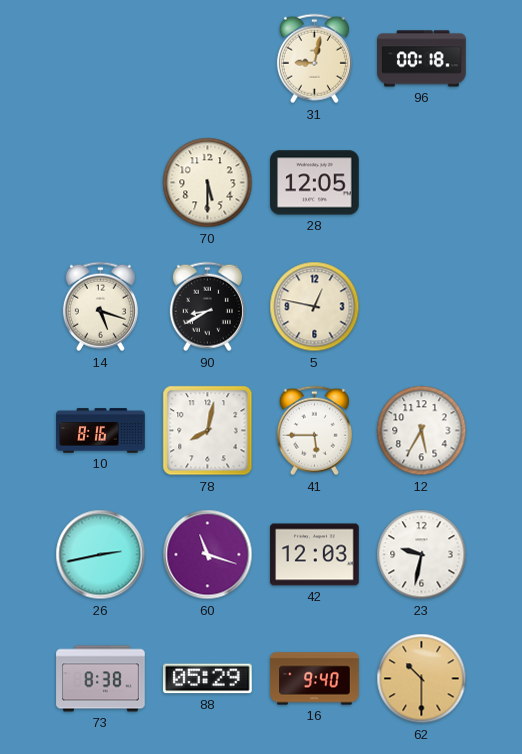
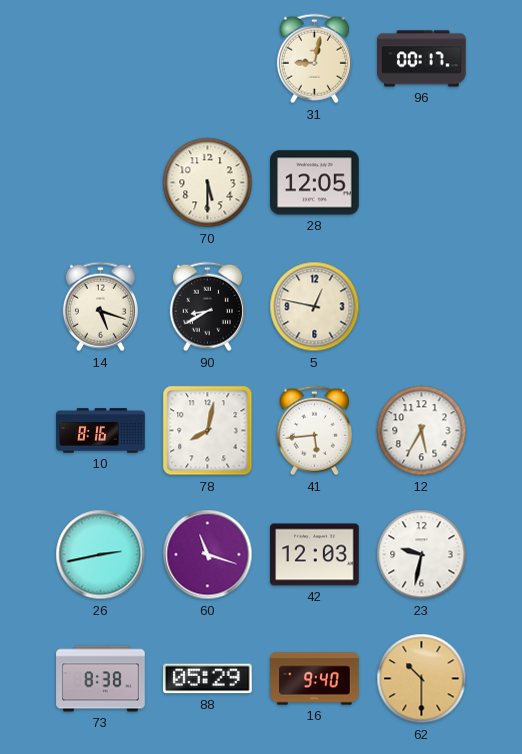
96: 00:18 -> 00:17
41: 5:45 -> 5:44
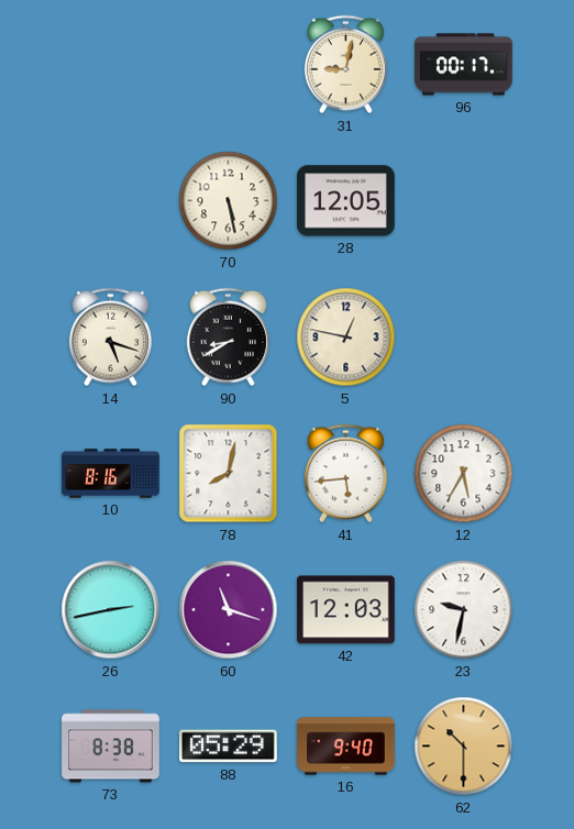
70: 5:30 -> 5:28
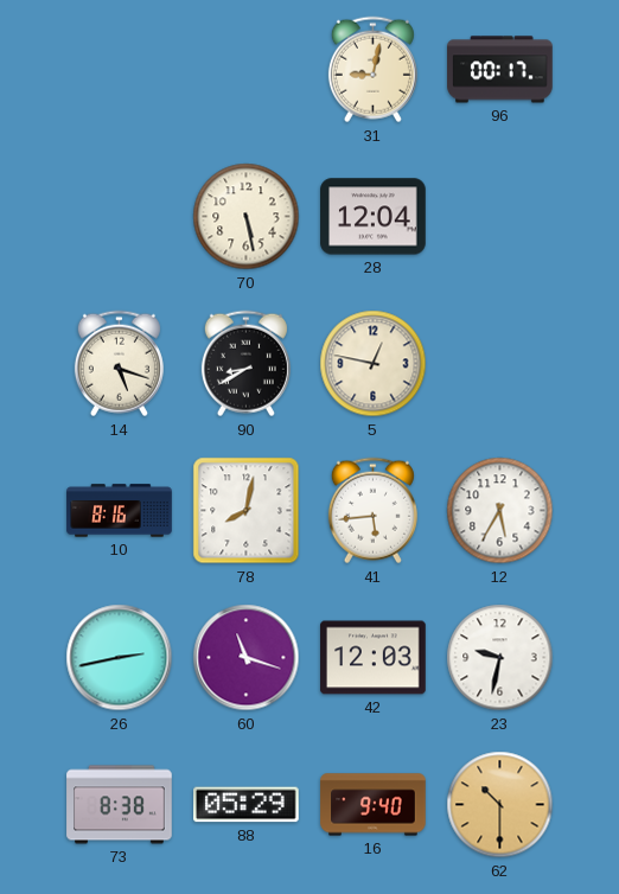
28: 12:05 -> 12:04
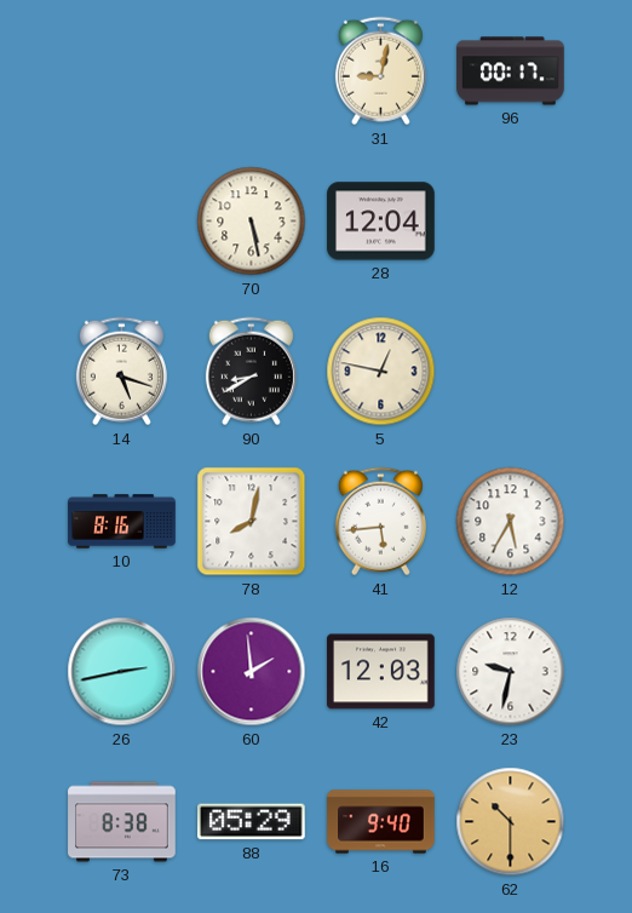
60: 11:18 -> 1:59
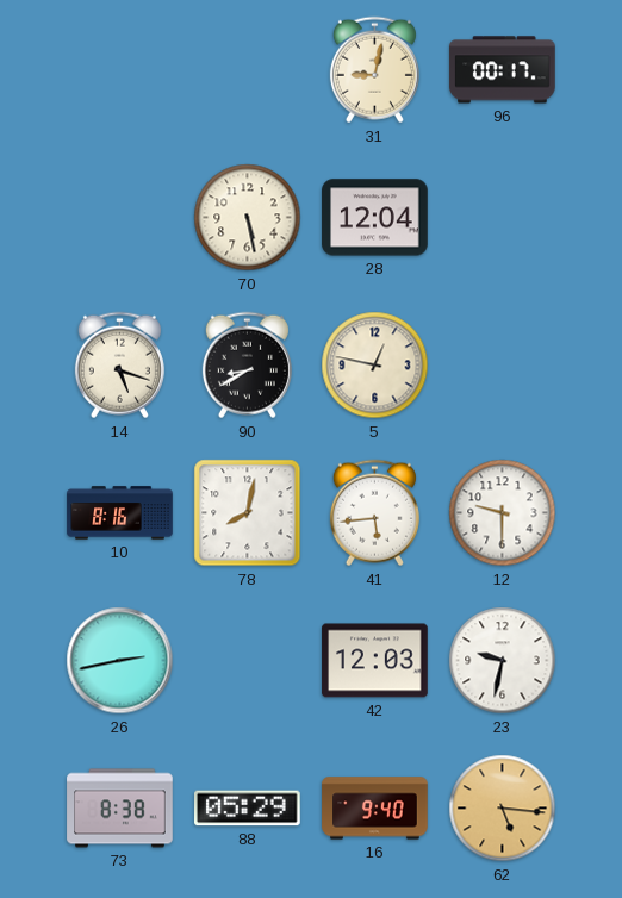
12: 5:35 -> 9:30
60: 1:59 -> none
62: 10:30 -> 5:16
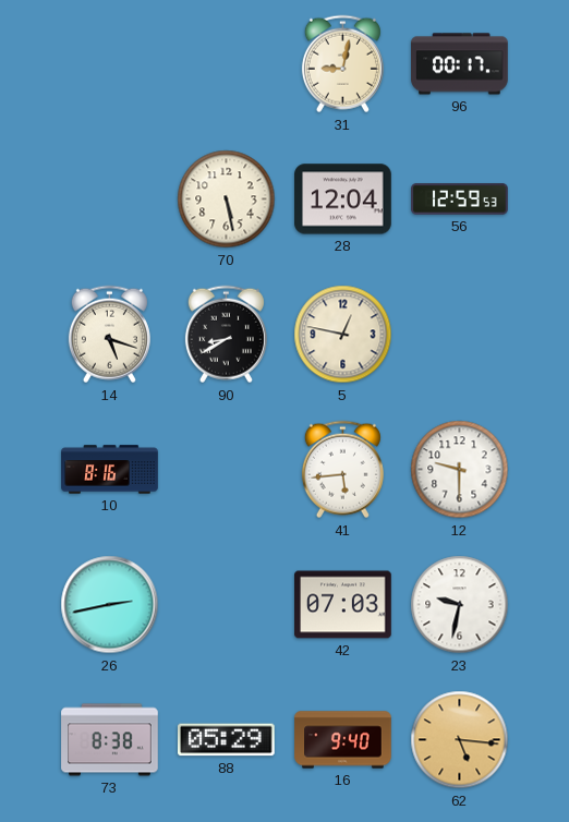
56: none -> 12:59
78: 8:02 -> none
42: 12:03 -> 07:03
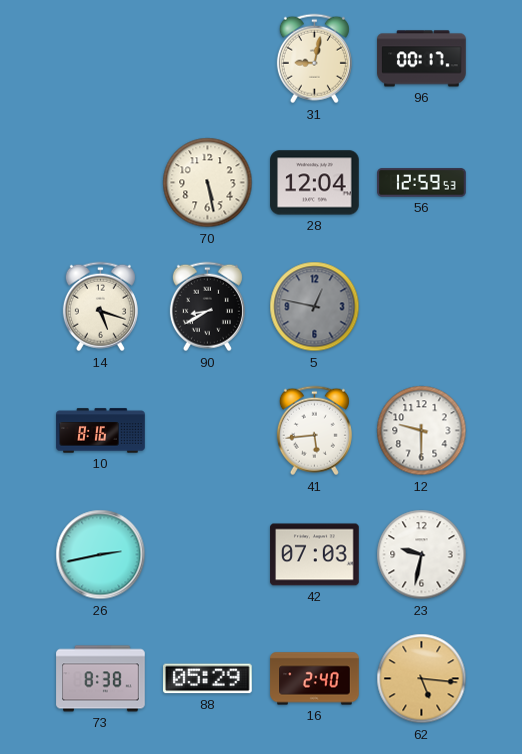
5 dial: cream -> grey
16: 9:40 -> 2:40
